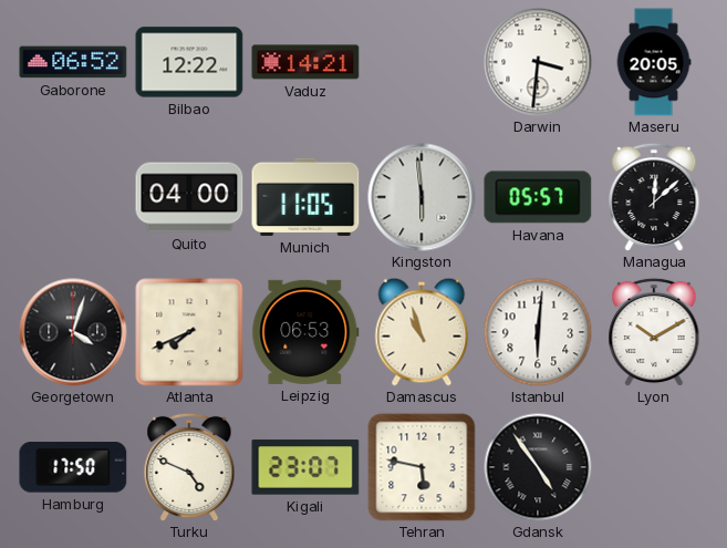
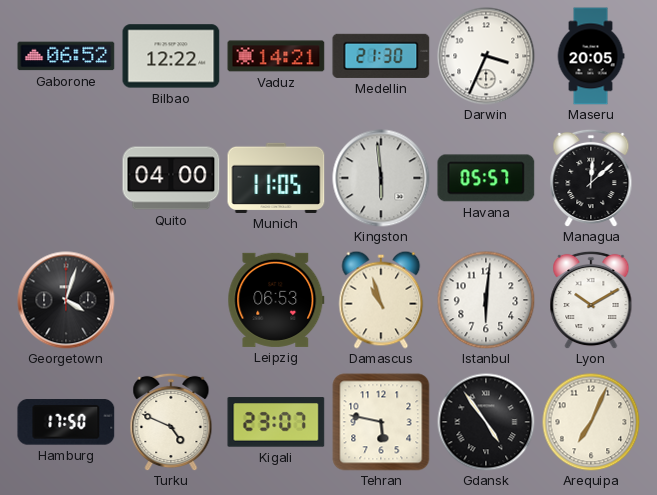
Medellin: none -> 21:30
Darwin: 3:31 -> 3:34
Atlanta: 7:41 -> none
Arequipa: none -> 7:04
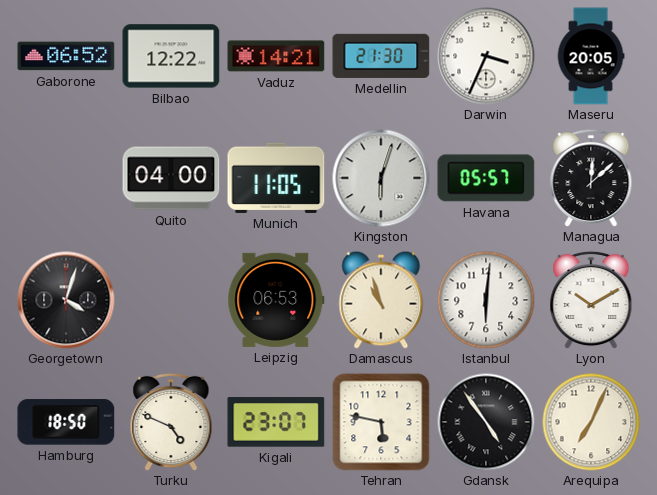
Kingston: 5:59 -> 6:03
Hamburg: 17:50 -> 18:50
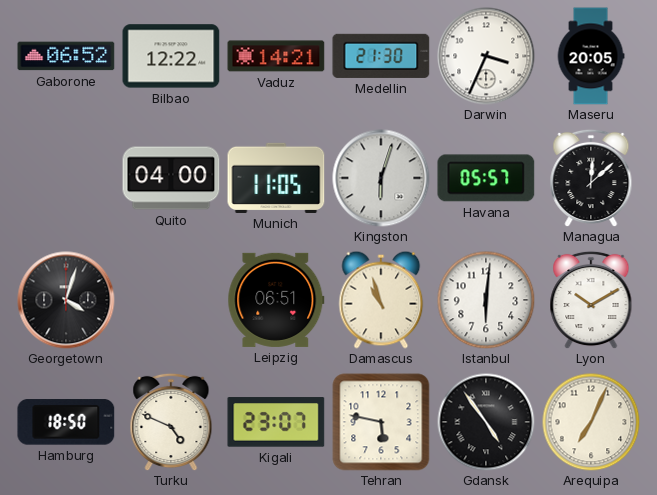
Leipzig: 06:53 -> 06:51
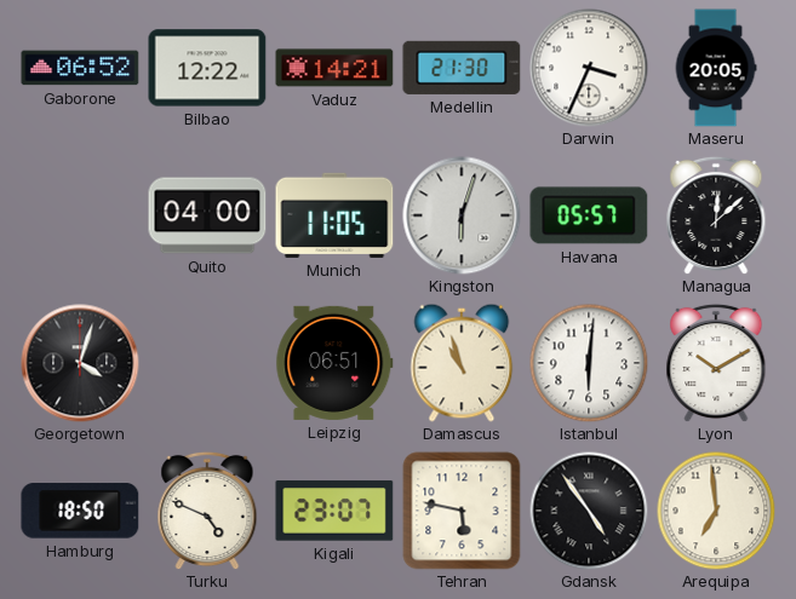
Arequipa: 7:04 -> 6:59
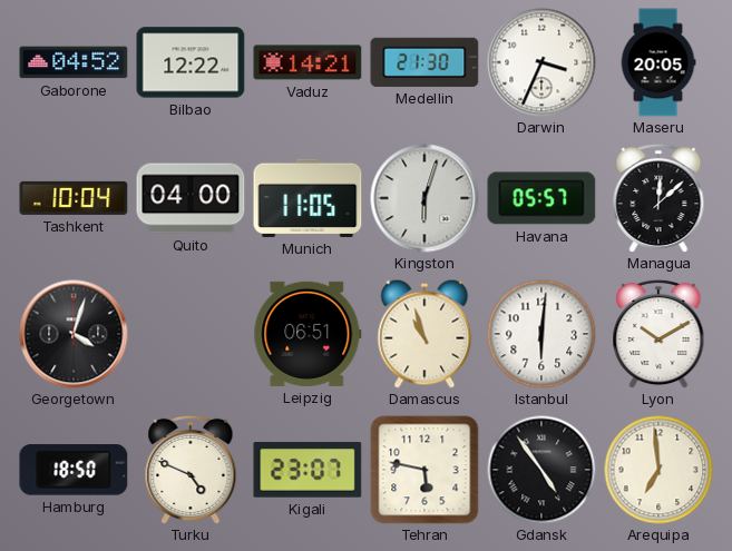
Gaborone: 06:52 -> 04:52
Tashkent: none -> 10:04
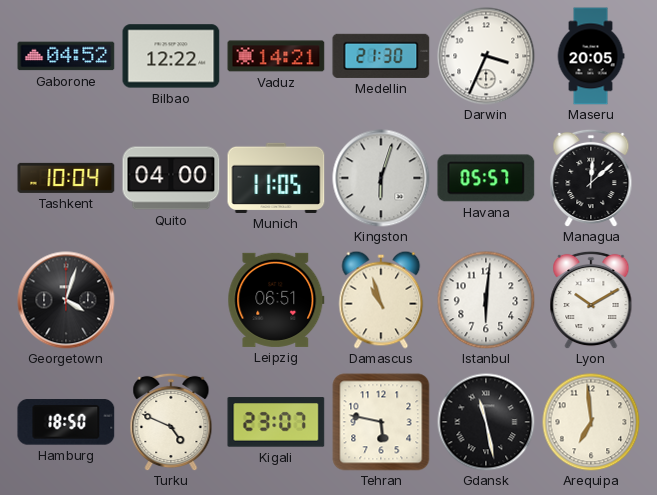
Gdansk: 4:54 -> 11:28
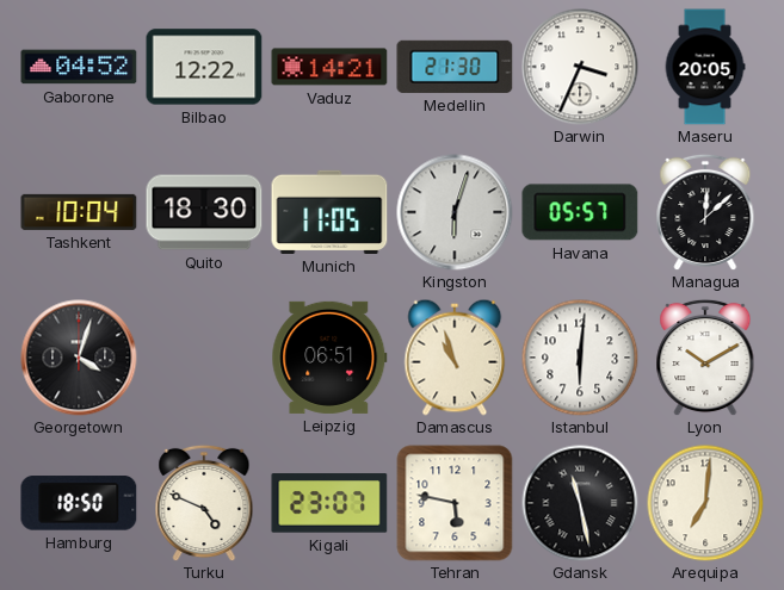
Quito: 04:00 -> 18:30
Arequipa: 6:59 -> 7:01
